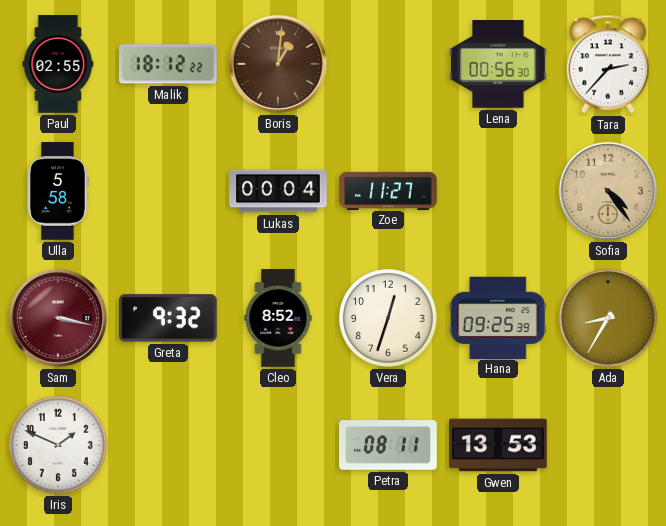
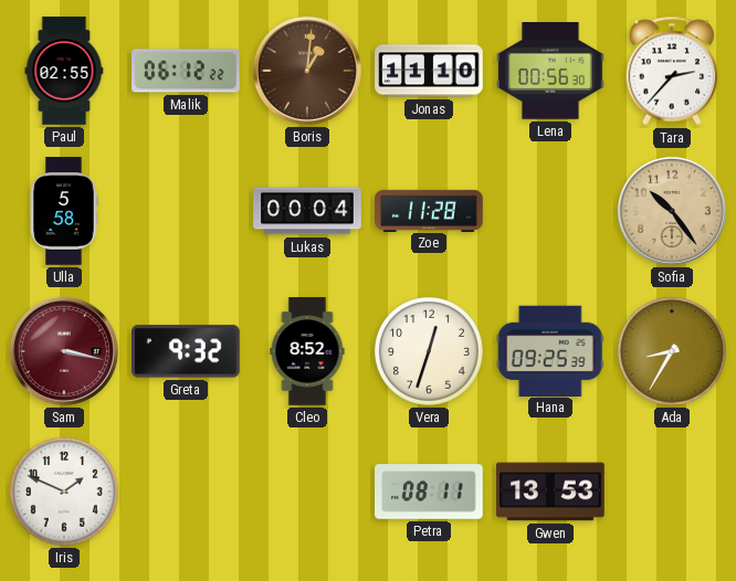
Malik: 18:12 -> 06:12
Jonas: none -> 11:10
Zoe: 11:27 -> 11:28
Sofia: 4:24 -> 10:24
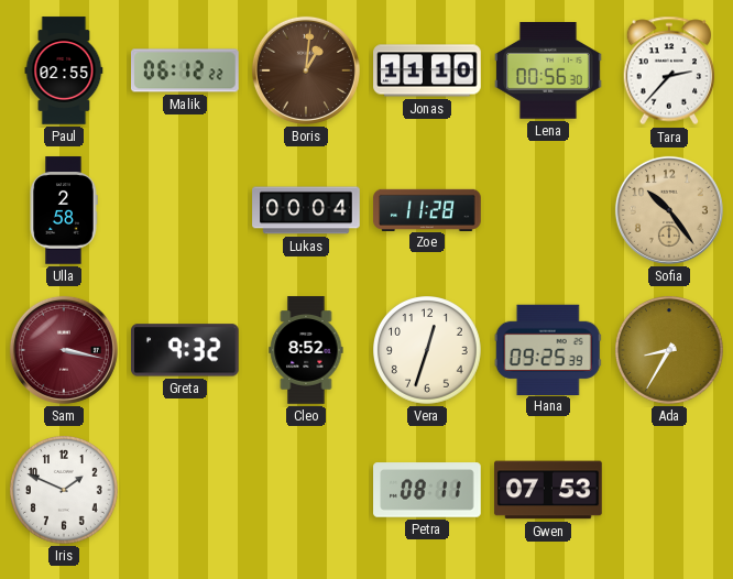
Ulla: 5:58 -> 2:58
Gwen: 13:53 -> 07:53
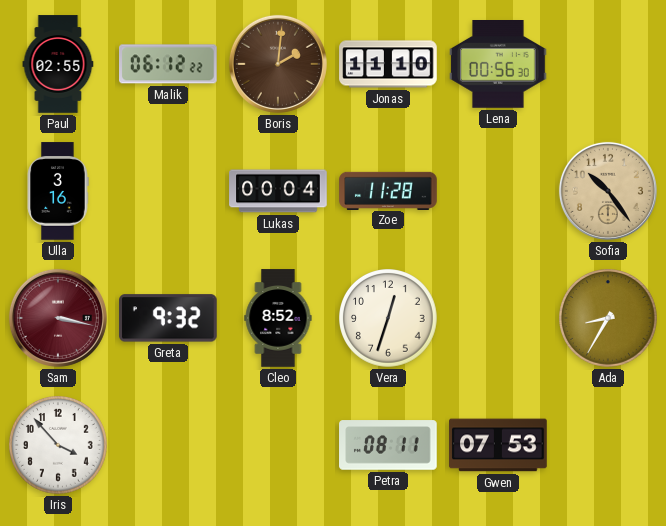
Boris: 1:01 -> 2:01
Tara: 2:37 -> none
Ulla: 2:58 -> 3:16
Hana: 09:25 -> none
Iris: 1:49 -> 3:53
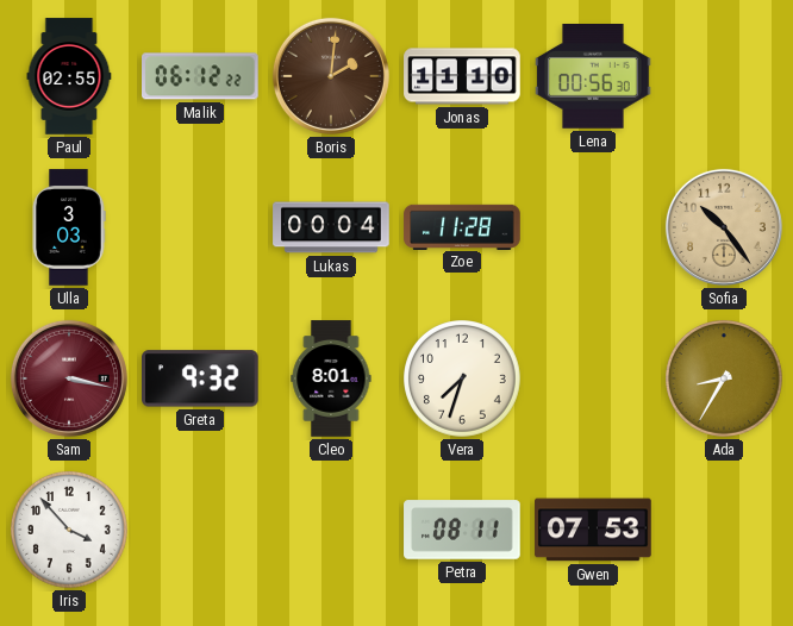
Ulla: 3:16 -> 3:03
Cleo: 8:52 -> 8:01
Vera: 12:33 -> 7:33
